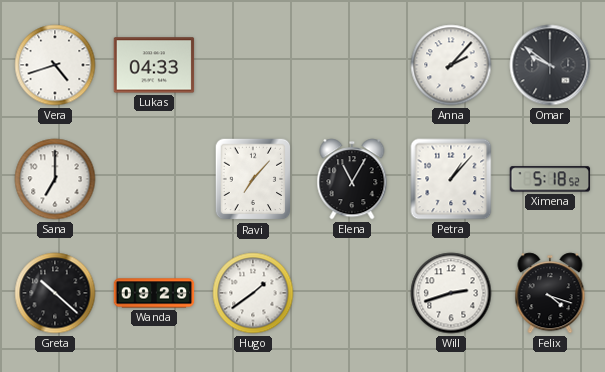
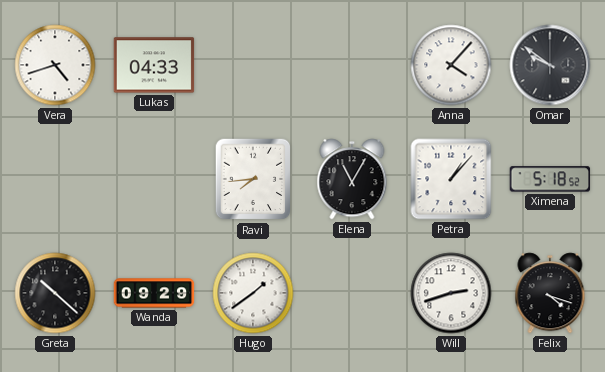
Anna: 2:07 -> 4:07
Sana: 7:00 -> none
Ravi: 7:07 -> 7:44
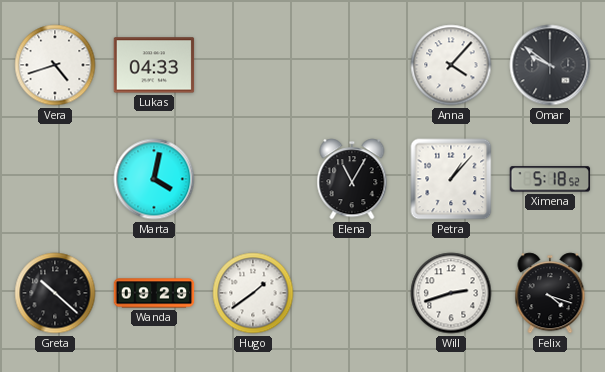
Marta: none -> 4:02
Ravi: 7:44 -> none
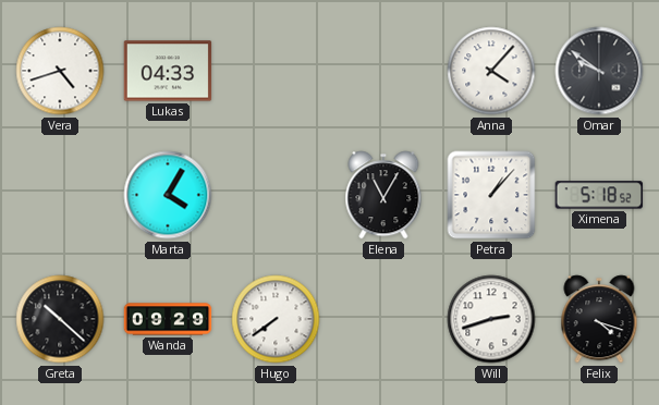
Marta: 4:02 -> 4:05
Hugo: 1:39 -> 7:39
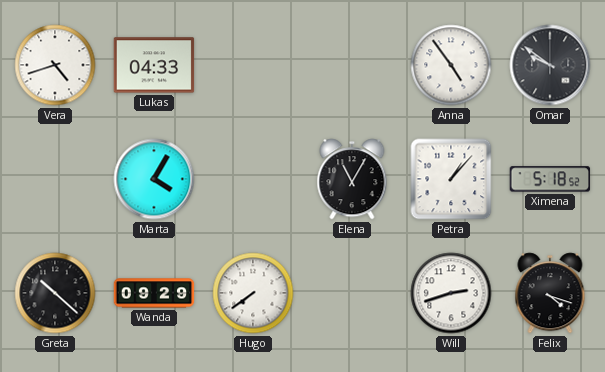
Anna: 4:07 -> 4:54
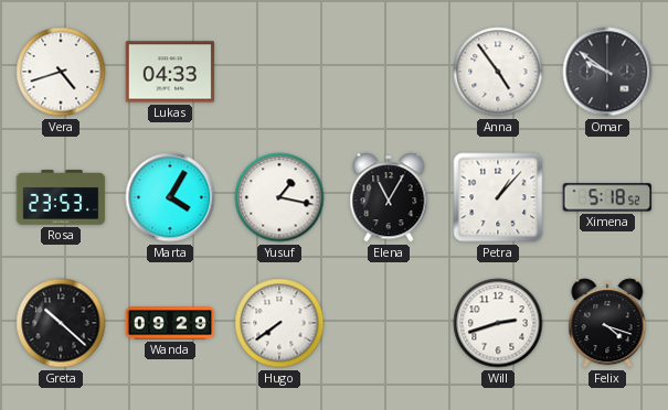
Rosa: none -> 23:53
Yusuf: none -> 1:17
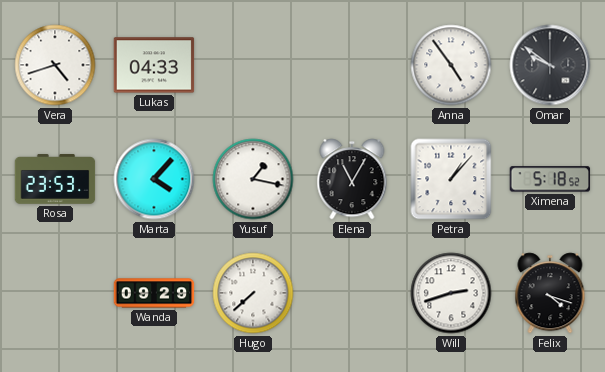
Marta: 4:05 -> 4:07
Greta: 10:22 -> none
Hugo: 7:39 -> 7:38
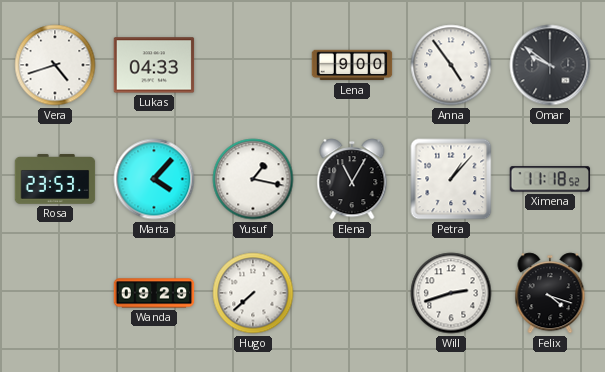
Lena: none -> 9:00
Ximena: 5:18 -> 11:18
